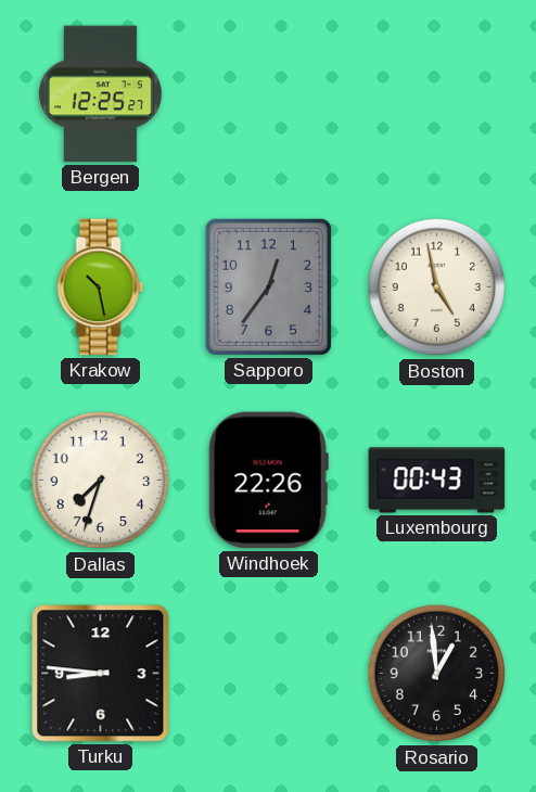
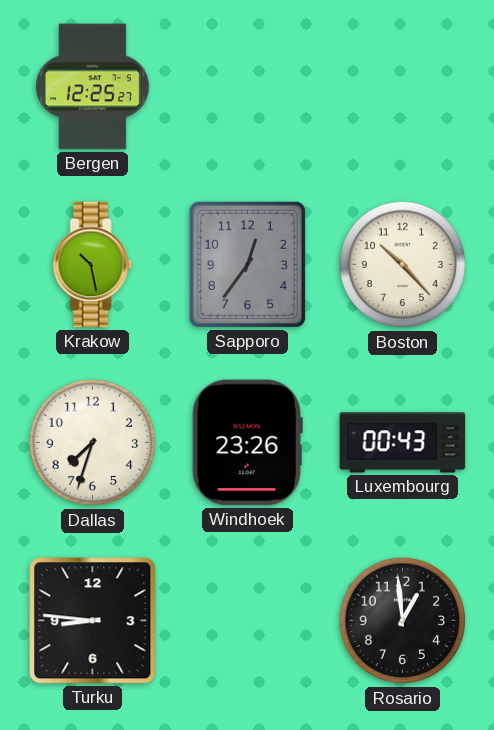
Boston: 4:58 -> 10:23
Windhoek: 22:26 -> 23:26
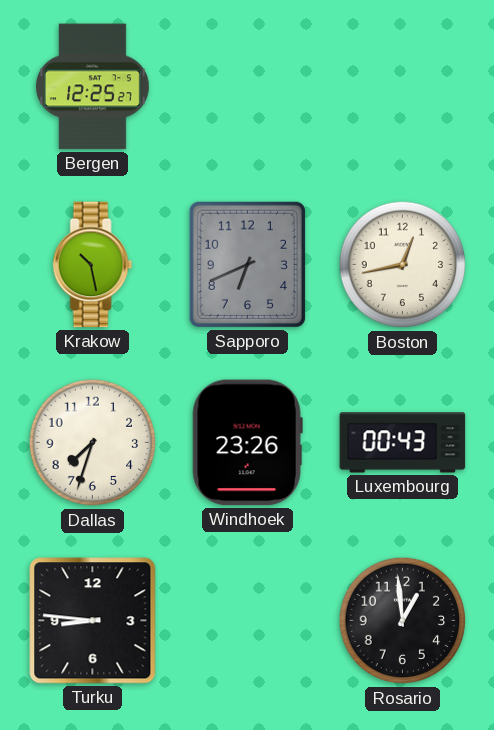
Sapporo: 12:36 -> 6:41
Boston: 10:23 -> 12:43
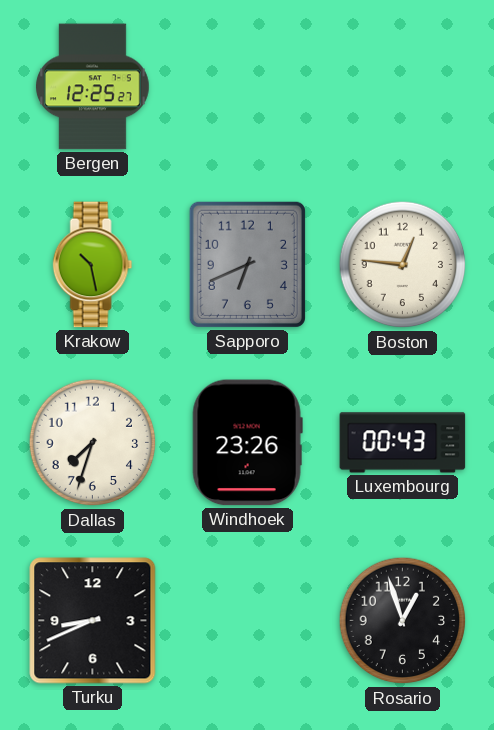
Boston: 12:43 -> 12:46
Turku: 8:46 -> 8:41
Rosario: 12:59 -> 12:57
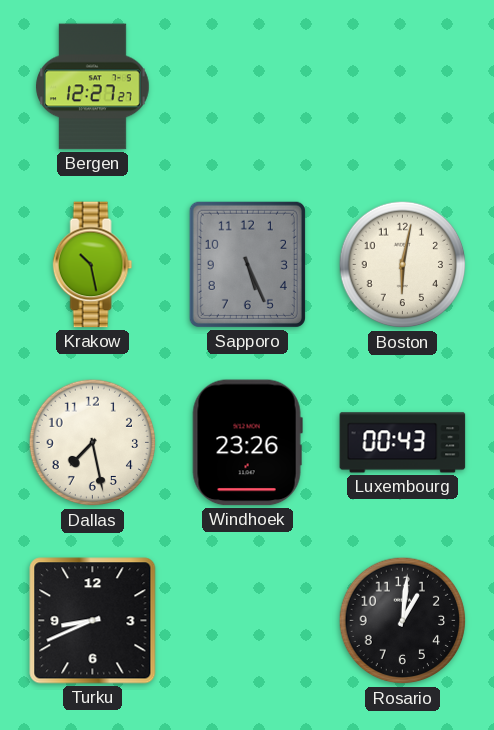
Bergen: 12:25 -> 12:27
Sapporo: 6:41 -> 5:26
Boston: 12:46 -> 6:02
Dallas: 7:33 -> 7:28
Rosario: 12:57 -> 1:01
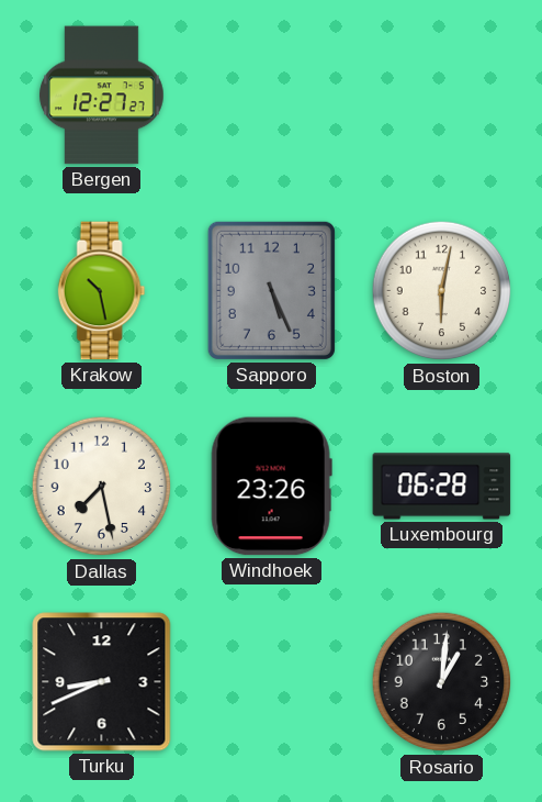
Luxembourg: 00:43 -> 06:28
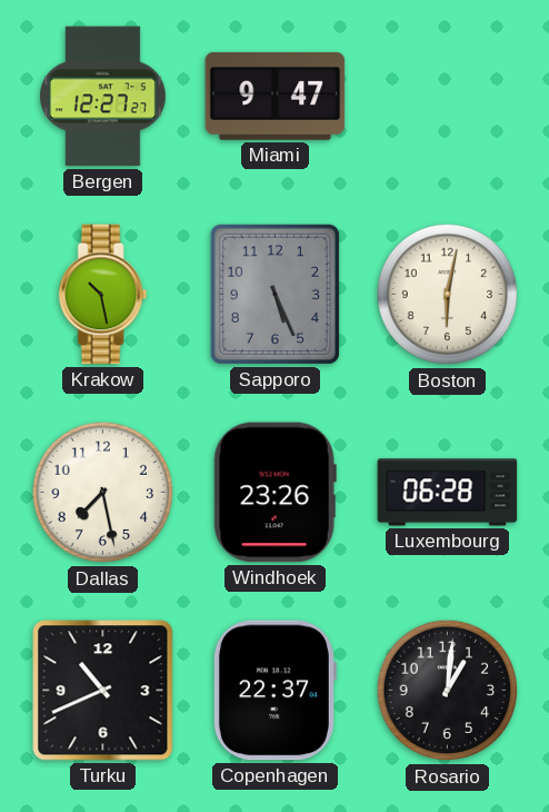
Miami: none -> 9:47
Turku: 8:41 -> 10:41
Copenhagen: none -> 22:37
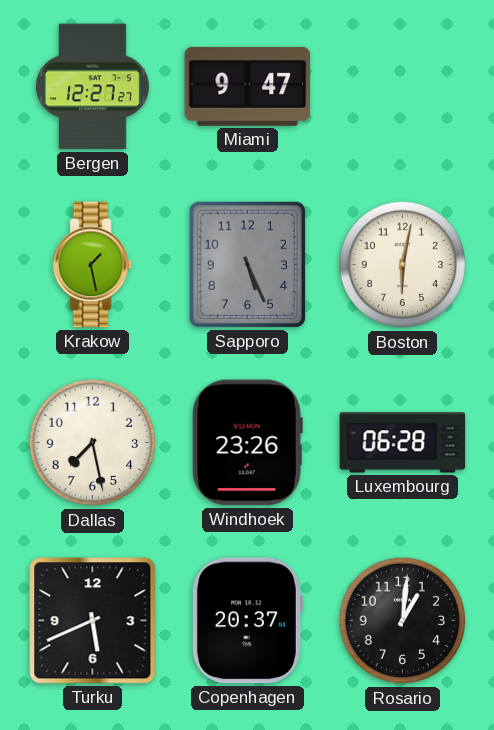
Krakow: 10:28 -> 1:28
Turku: 10:41 -> 5:41
Copenhagen: 22:37 -> 20:37
